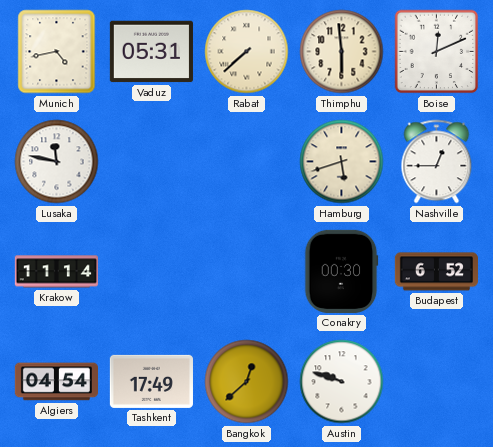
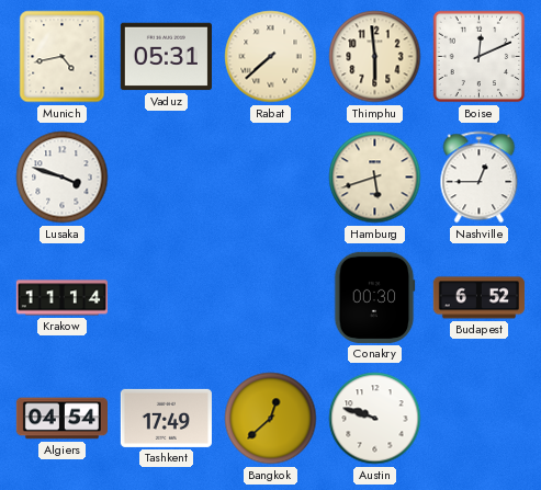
Lusaka: 11:47 -> 3:48
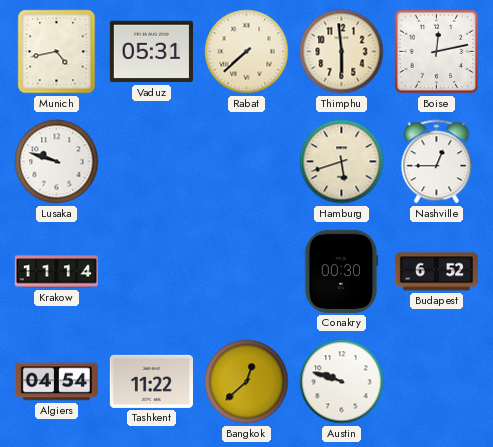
Boise: 12:11 -> 12:13
Lusaka: 3:48 -> 9:48
Tashkent: 17:49 -> 11:22
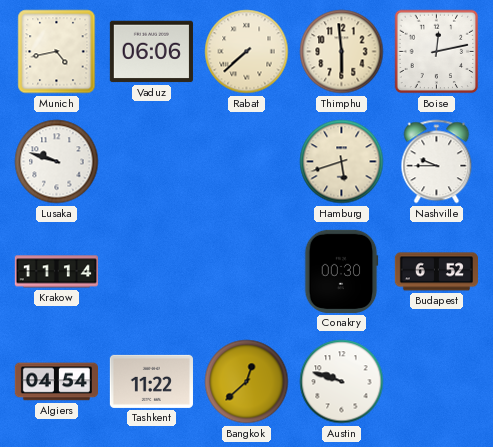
Vaduz: 05:31 -> 06:06
Nashville: 12:45 -> 9:45
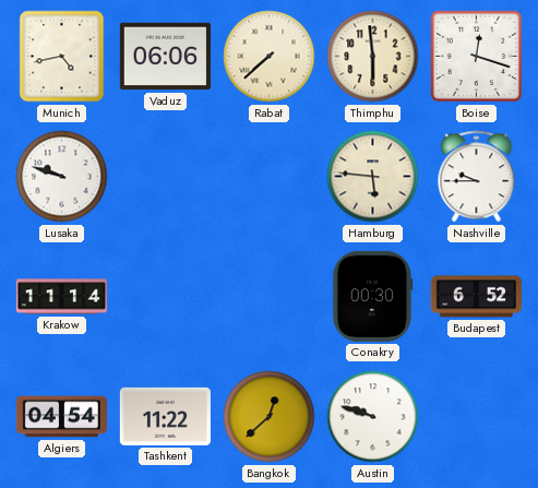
Boise: 12:13 -> 12:18
Hamburg: 5:42 -> 5:46
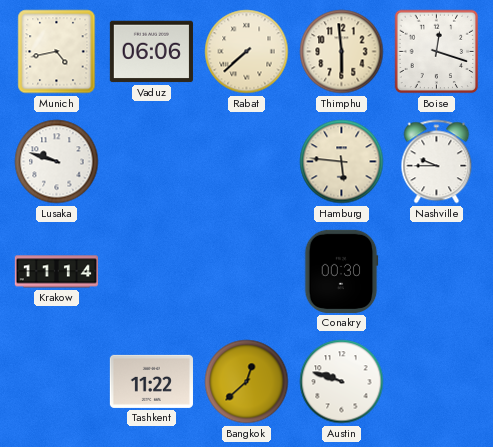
Budapest: 6:52 -> none
Algiers: 04:54 -> none
